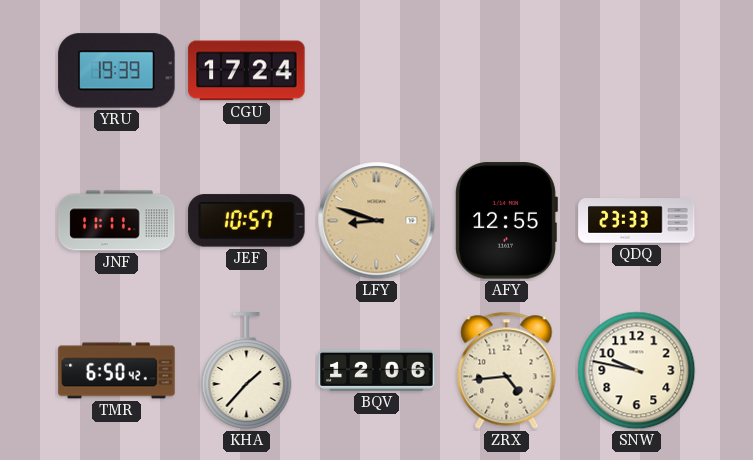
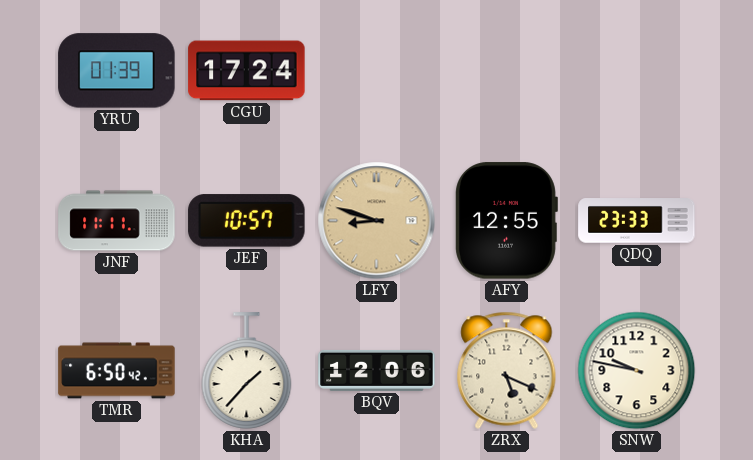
YRU: 19:39 -> 01:39
ZRX: 4:44 -> 5:19
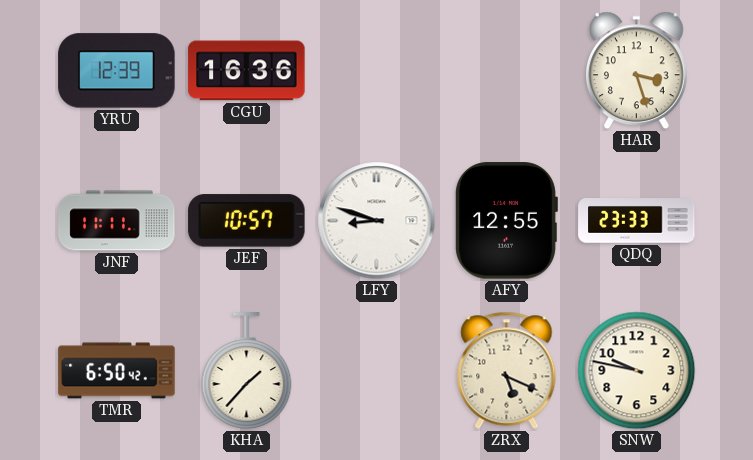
YRU: 01:39 -> 12:39
CGU: 17:24 -> 16:36
HAR: none -> 3:27
LFY dial: champagne -> white
BQV: 12:06 -> none
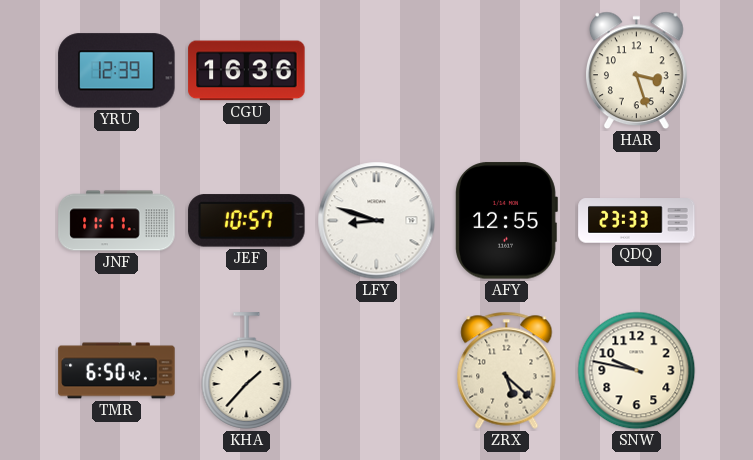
ZRX: 5:19 -> 5:22
